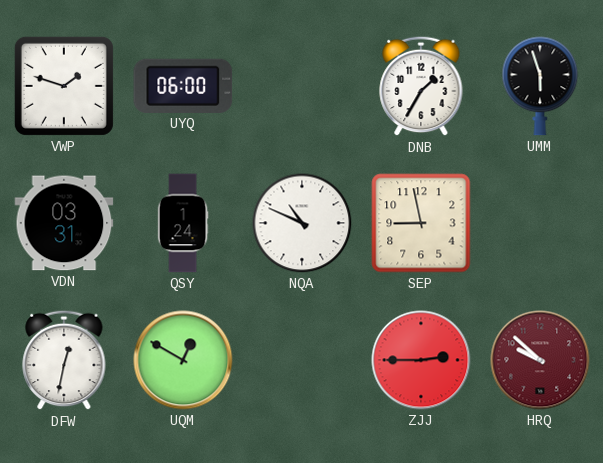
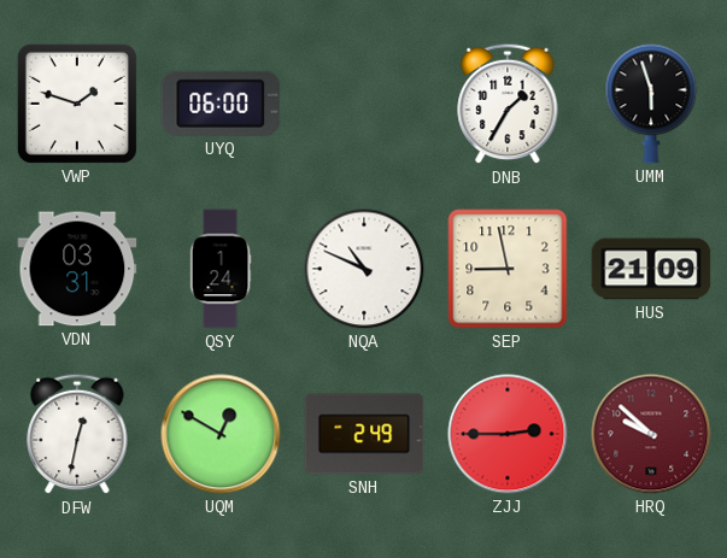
HUS: none -> 21:09
SNH: none -> 2:49
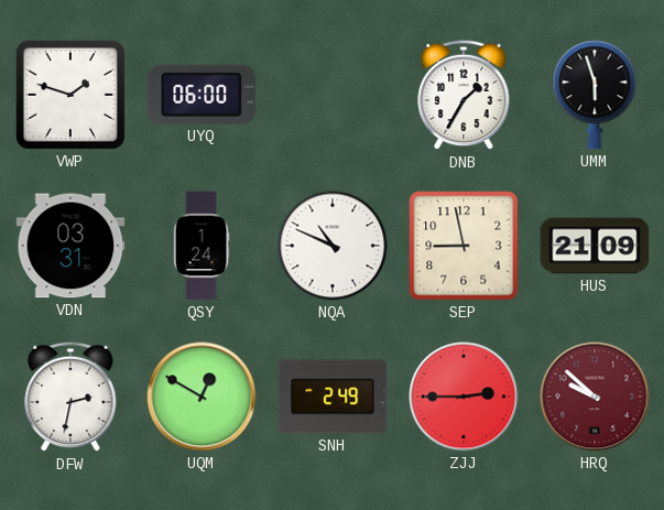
DFW: 12:32 -> 2:32
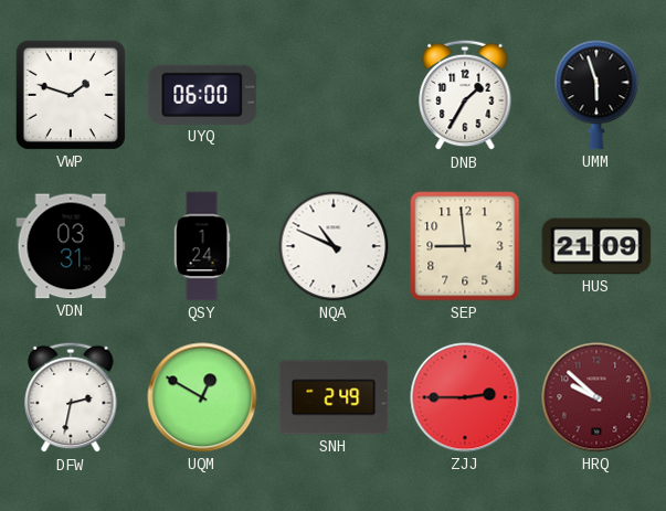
SEP: 8:58 -> 8:59
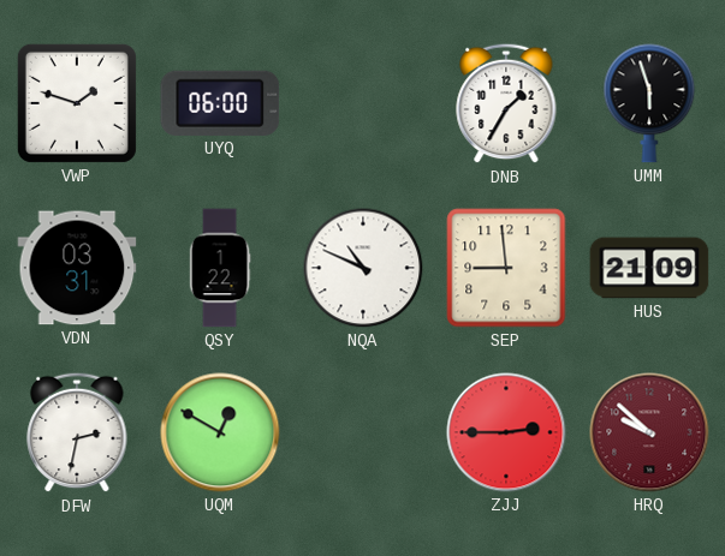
QSY: 1:24 -> 1:22
SNH: 2:49 -> none
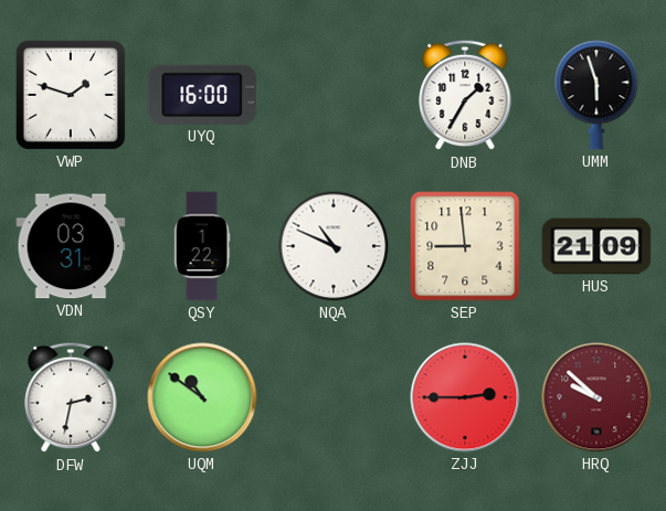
UYQ: 06:00 -> 16:00
UQM: 12:50 -> 10:51
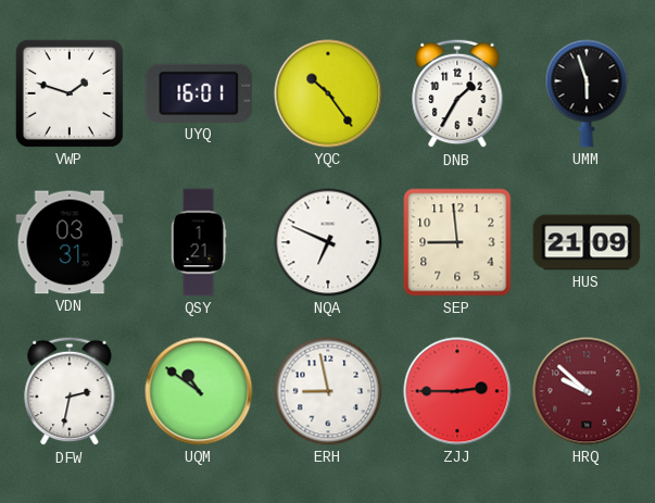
UYQ: 16:00 -> 16:01
YQC: none -> 10:24
QSY: 1:22 -> 1:21
NQA: 10:49 -> 6:49
ERH: none -> 8:58
